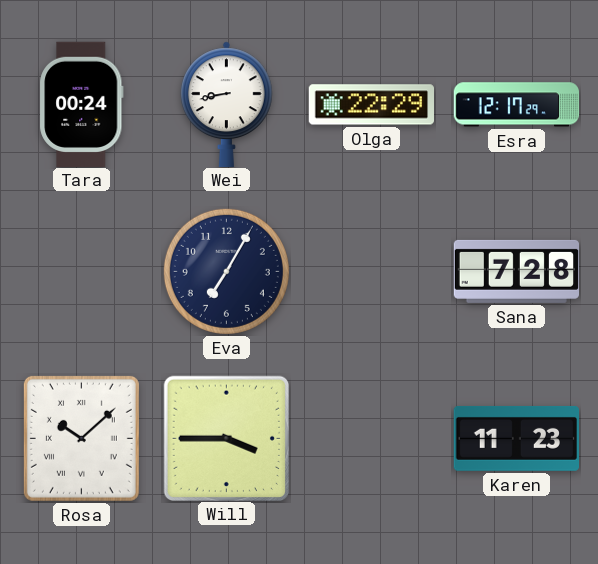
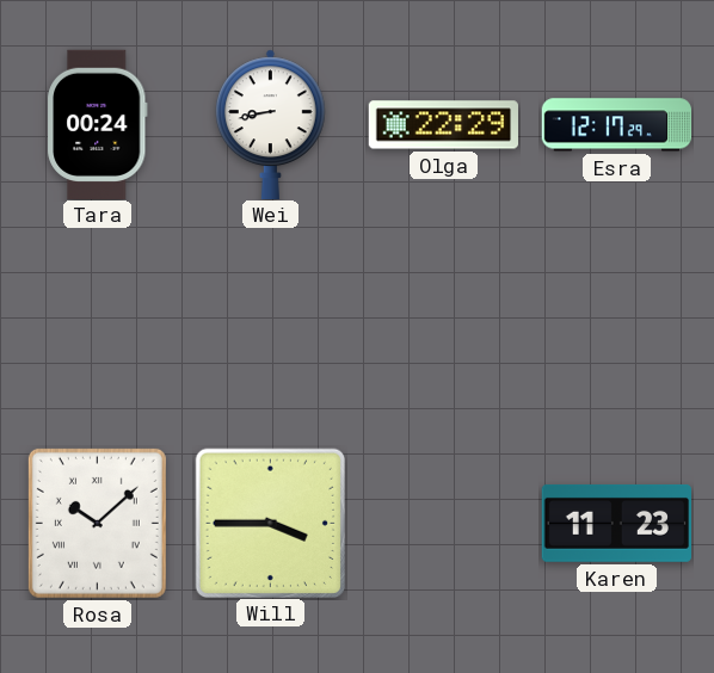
Eva: 7:05 -> none
Sana: 7:28 -> none
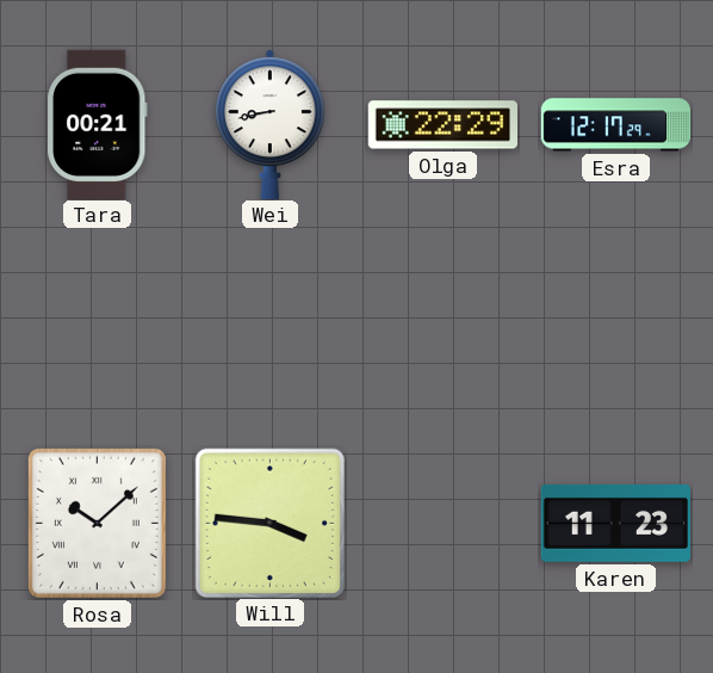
Tara: 00:24 -> 00:21
Will: 3:45 -> 3:46
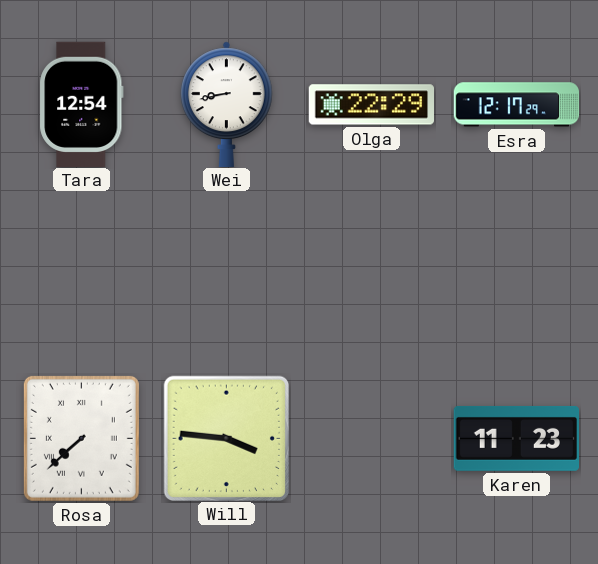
Tara: 00:21 -> 12:54
Rosa: 10:08 -> 7:38
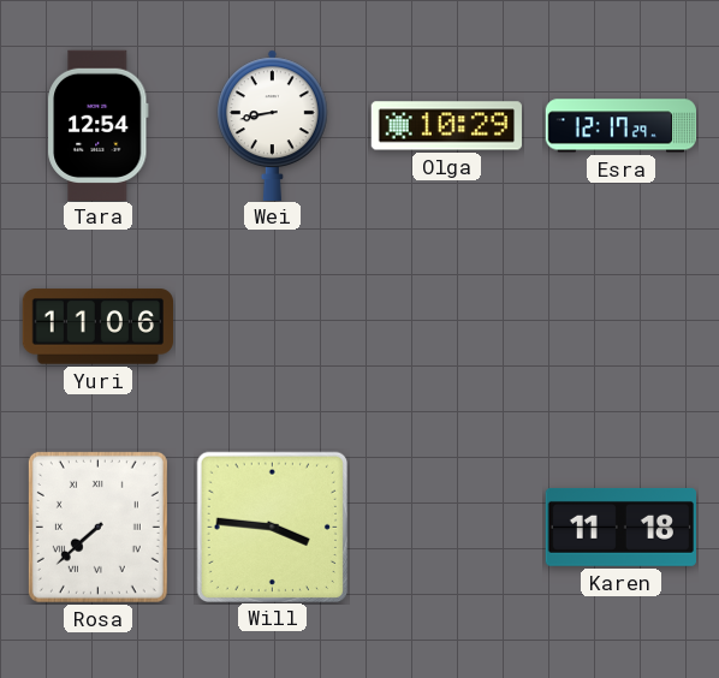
Olga: 22:29 -> 10:29
Yuri: none -> 11:06
Karen: 11:23 -> 11:18
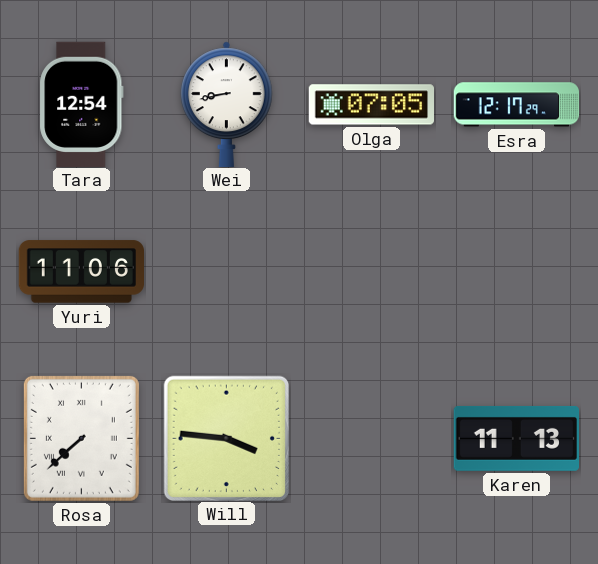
Olga: 10:29 -> 07:05
Karen: 11:18 -> 11:13
